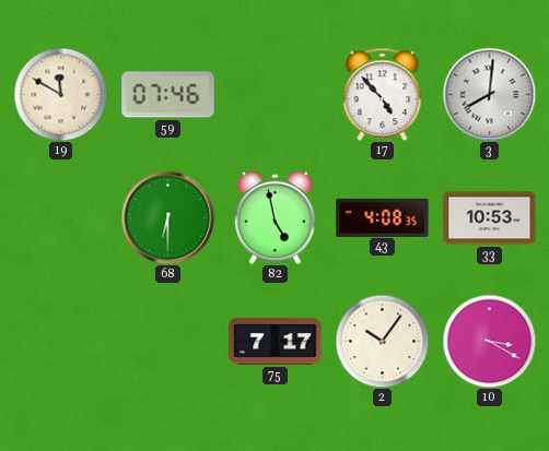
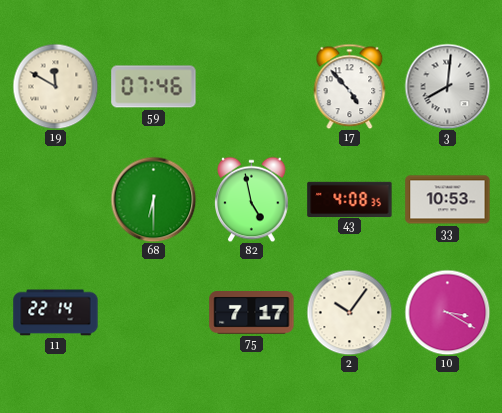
11: none -> 22:14
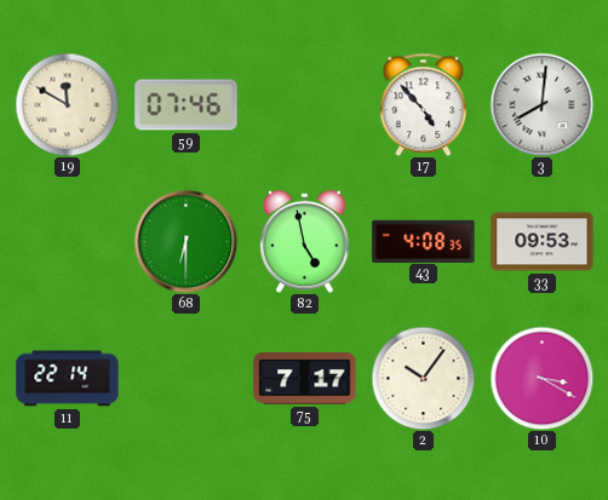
33: 10:53 -> 09:53
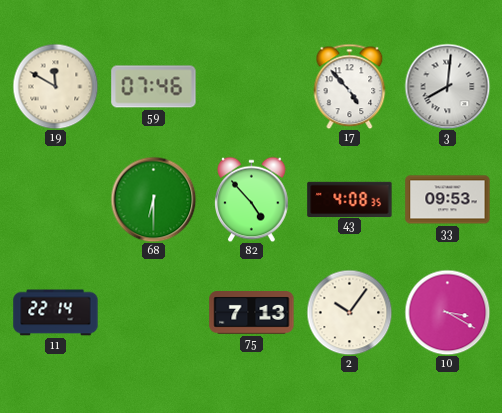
82: 4:58 -> 4:53
75: 7:17 -> 7:13
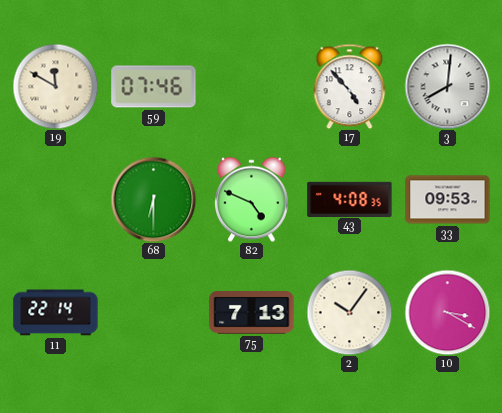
82: 4:53 -> 4:49
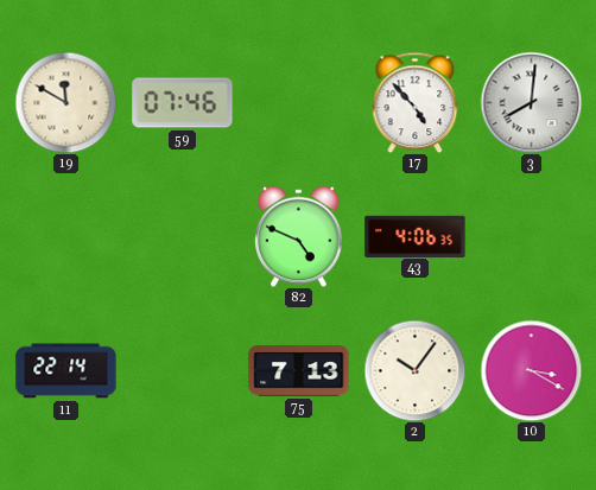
68: 6:30 -> none
43: 4:08 -> 4:06
33: 09:53 -> none
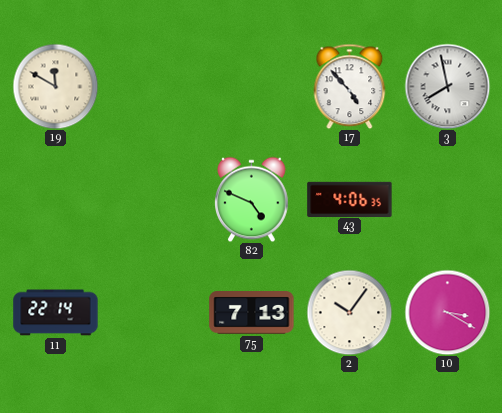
59: 07:46 -> none
3: 8:01 -> 7:58
